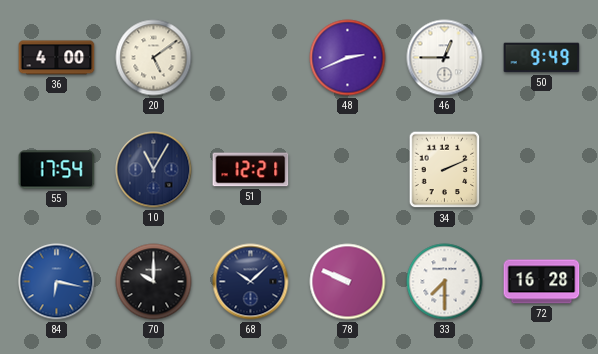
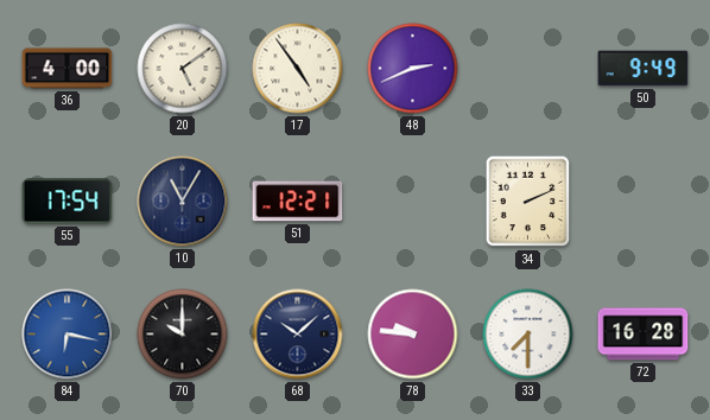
17: none -> 4:54
46: 12:45 -> none
78: 9:49 -> 9:46
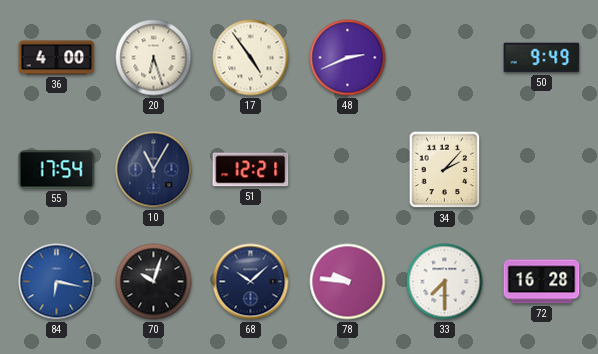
20: 5:09 -> 6:27
34: 2:11 -> 2:07
70: 10:00 -> 10:03
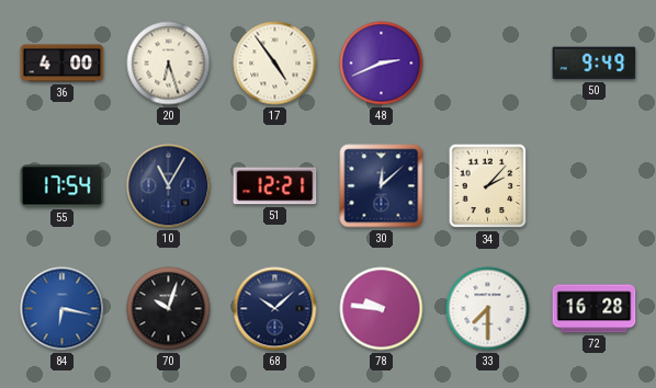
30: none -> 12:08
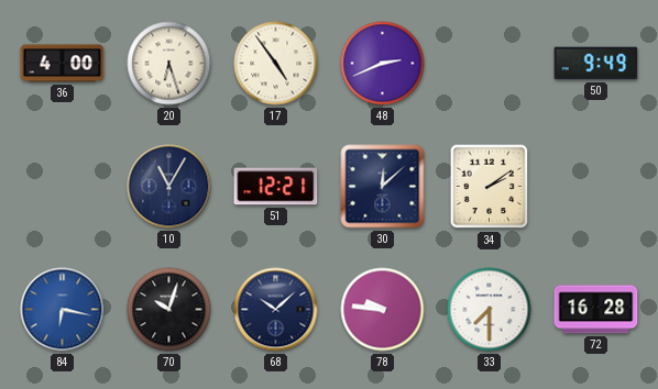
55: 17:54 -> none
34: 2:07 -> 2:09
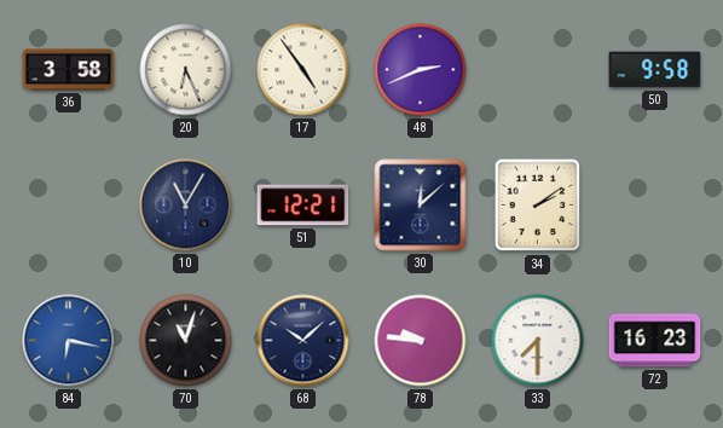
36: 4:00 -> 3:58
20: 6:27 -> 6:26
50: 9:49 -> 9:58
70: 10:03 -> 11:03
72: 16:28 -> 16:23
